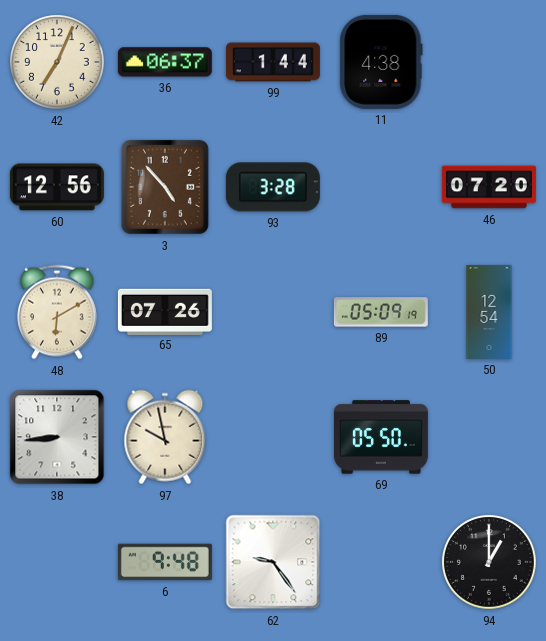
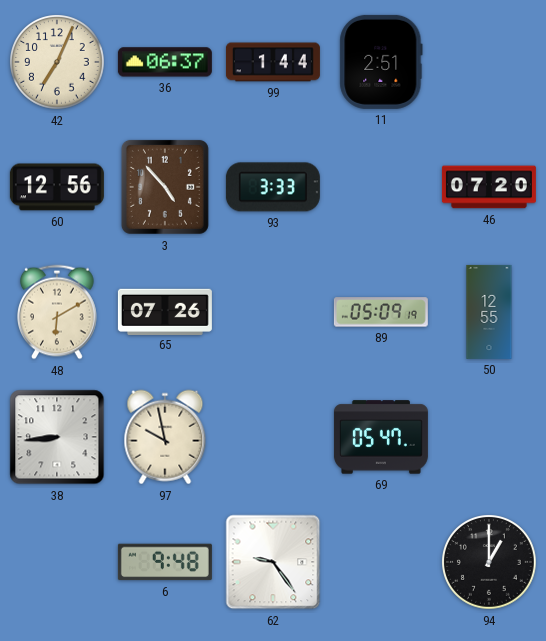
11: 4:38 -> 2:51
93: 3:28 -> 3:33
50: 12:54 -> 12:55
69: 05:50 -> 05:47
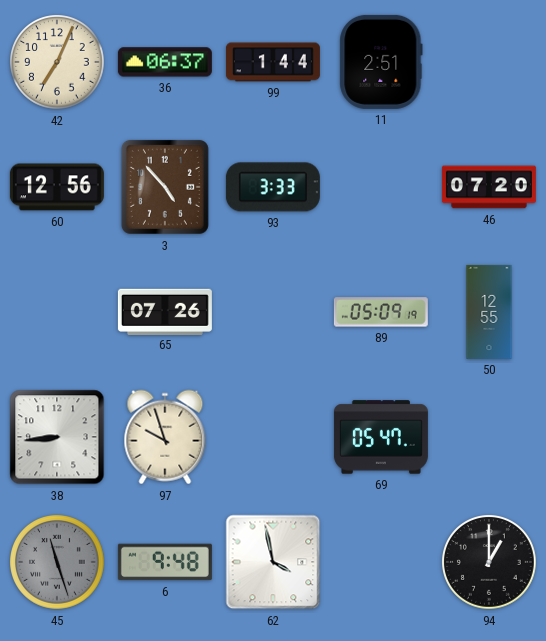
48: 6:10 -> none
97: 9:58 -> 9:57
45: none -> 11:27
62: 9:24 -> 3:58
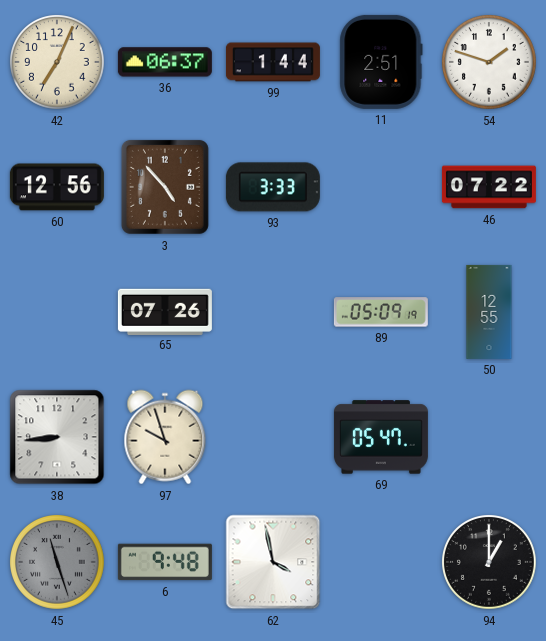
54: none -> 1:48
46: 07:20 -> 07:22
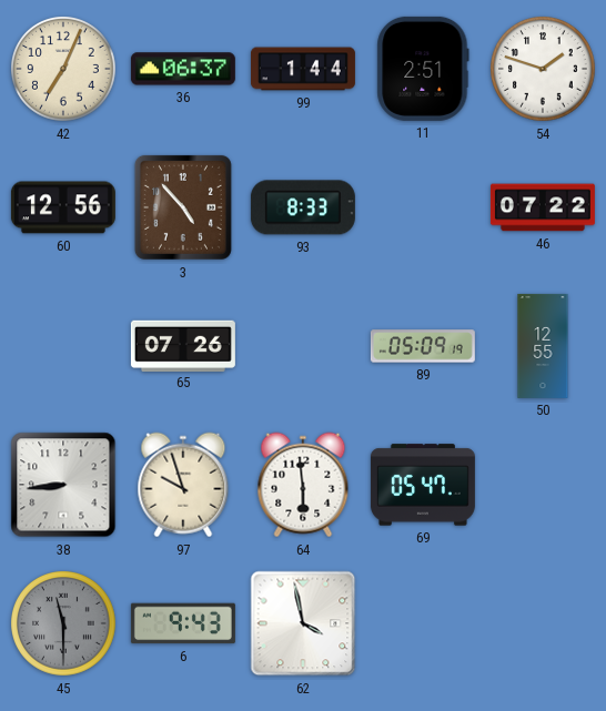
93: 3:33 -> 8:33
64: none -> 5:59
45: 11:27 -> 11:30
6: 9:48 -> 9:43
94: 1:00 -> none
